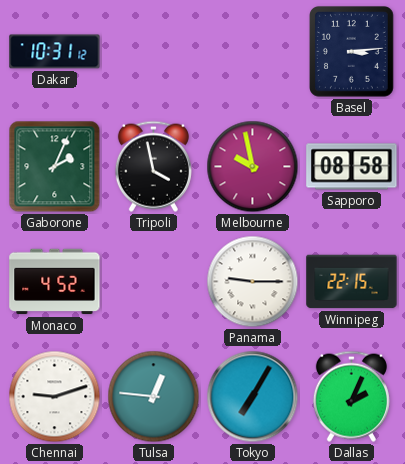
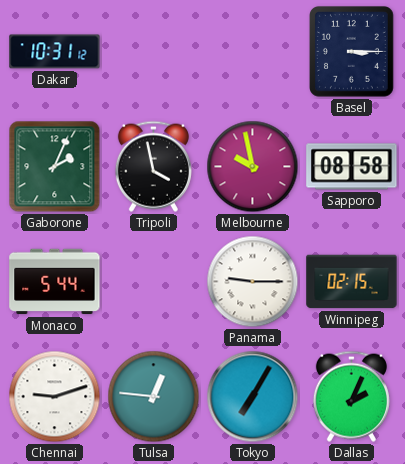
Basel: 3:14 -> 3:15
Monaco: 4:52 -> 5:44
Winnipeg: 22:15 -> 02:15
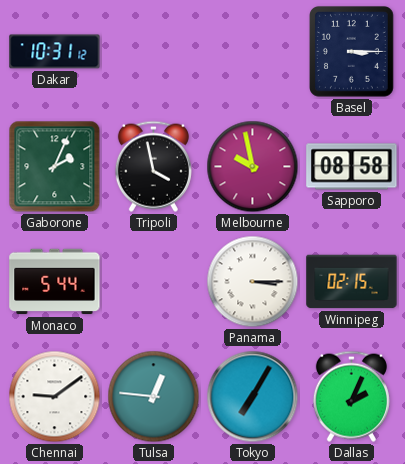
Panama: 9:15 -> 3:15
Chennai: 9:12 -> 9:09
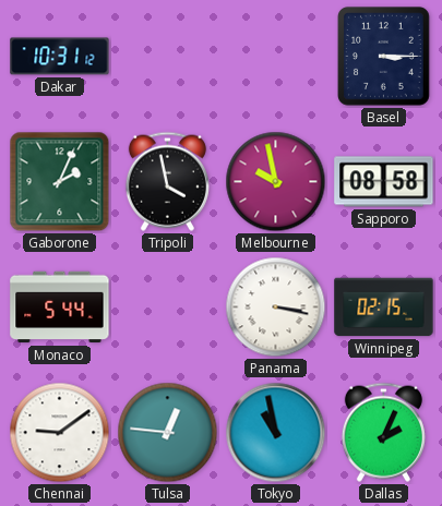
Panama: 3:15 -> 3:17
Tokyo: 7:05 -> 10:58
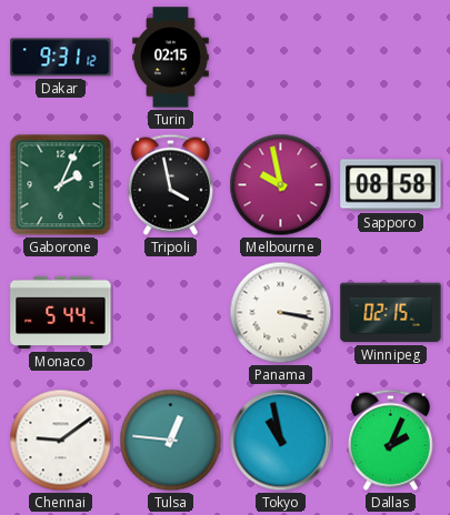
Dakar: 10:31 -> 9:31
Turin: none -> 02:15
Basel: 3:15 -> none
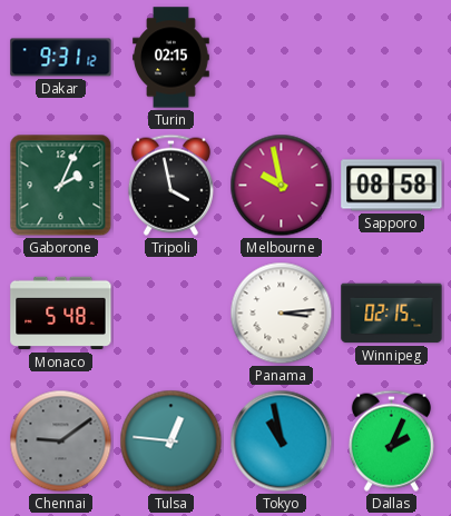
Monaco: 5:44 -> 5:48
Panama: 3:17 -> 3:14
Chennai dial: white -> grey
